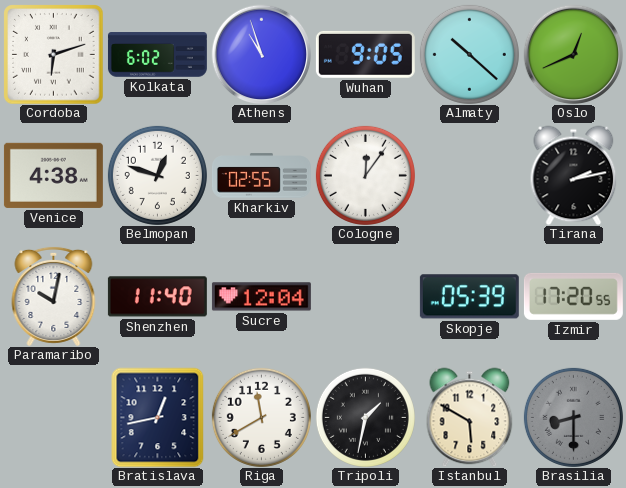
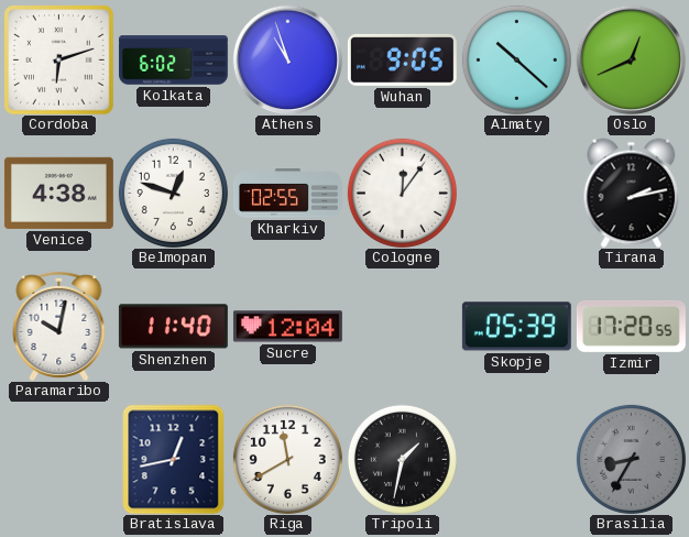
Istanbul: 5:50 -> none
Brasilia: 8:30 -> 8:35
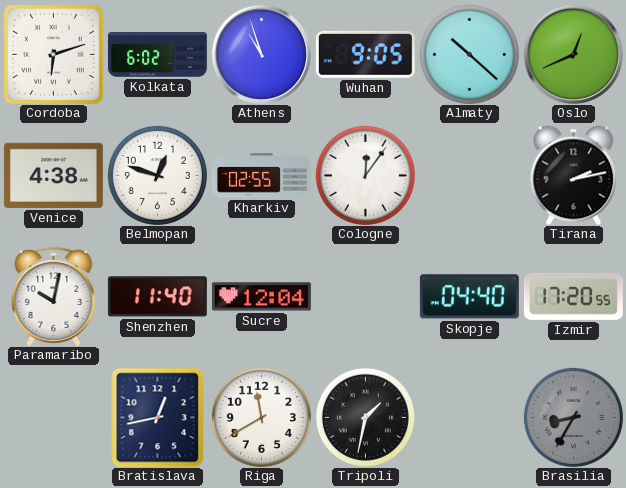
Skopje: 05:39 -> 04:40
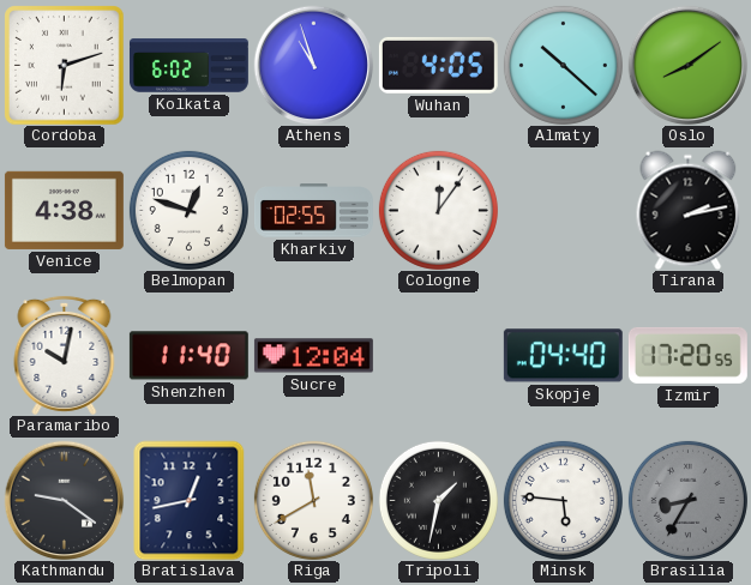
Wuhan: 9:05 -> 4:05
Oslo: 12:41 -> 8:09
Kathmandu: none -> 9:21
Minsk: none -> 5:46
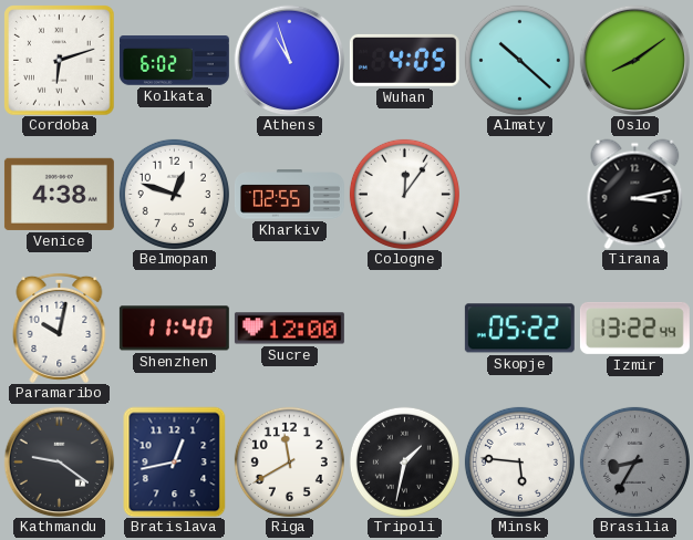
Tirana: 2:13 -> 3:13
Sucre: 12:04 -> 12:00
Skopje: 04:40 -> 05:22
Izmir: 17:20 -> 13:22
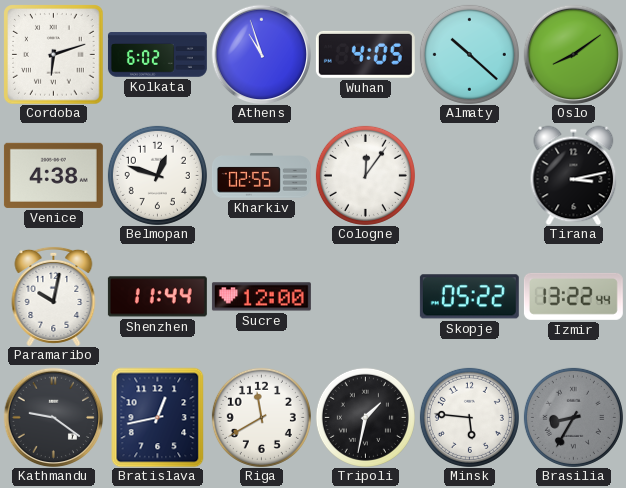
Shenzhen: 11:40 -> 11:44
